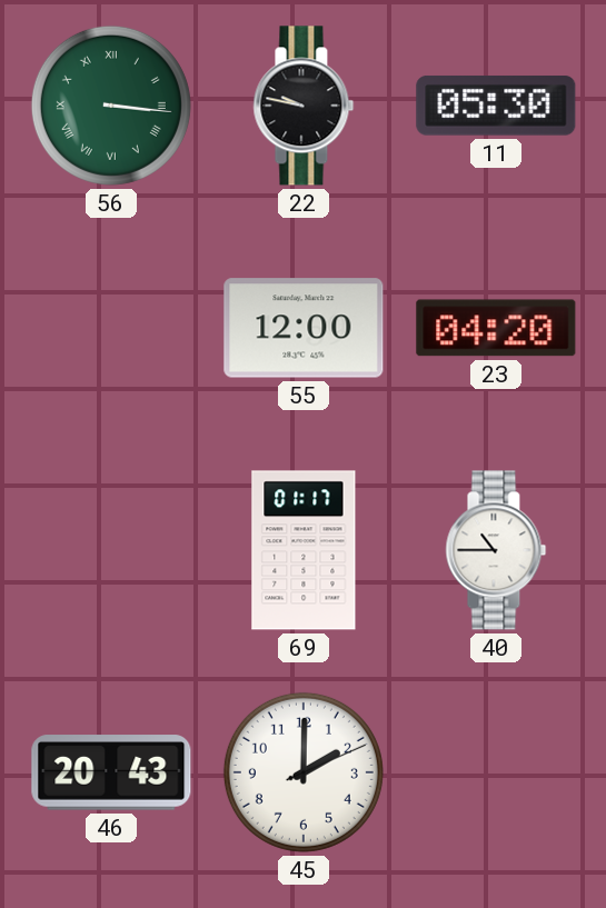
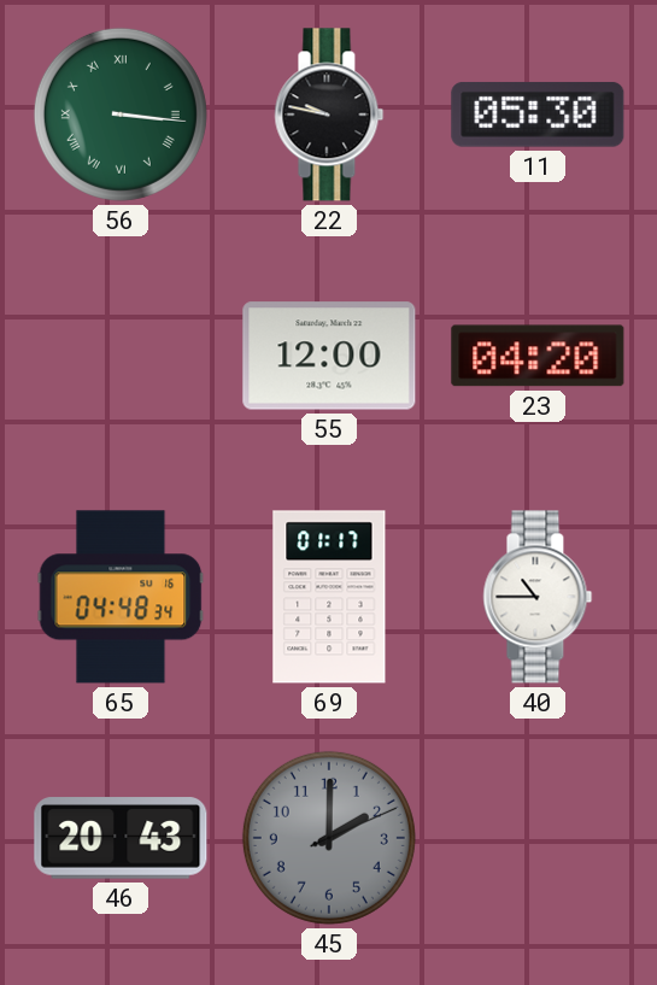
65: none -> 04:48
45 dial: white -> grey
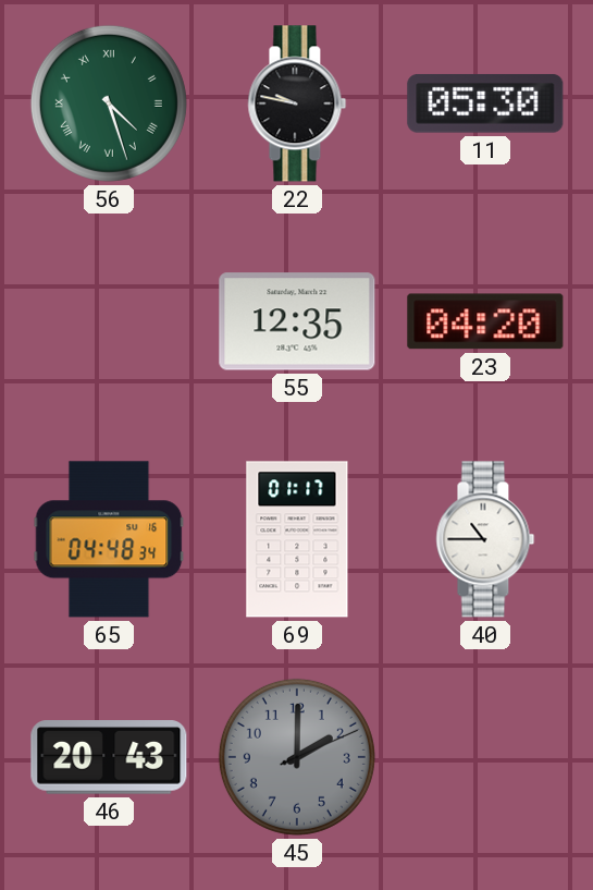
56: 3:16 -> 4:27
55: 12:00 -> 12:35
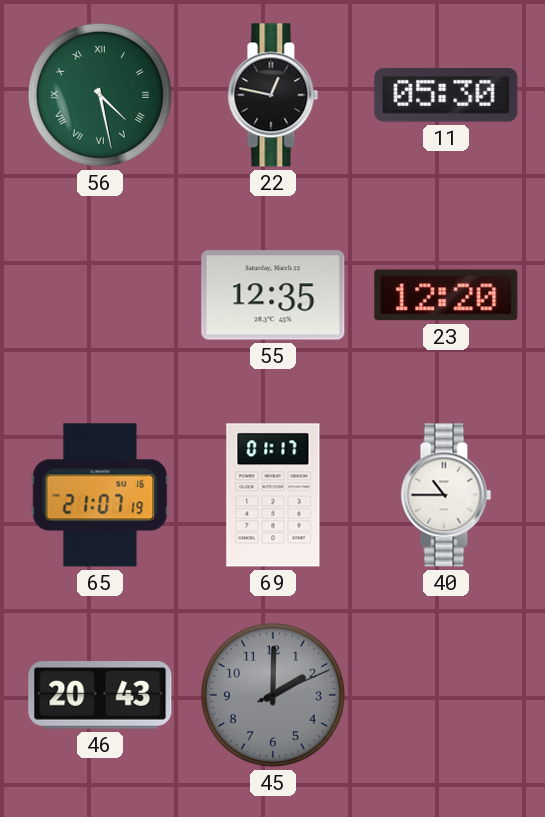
56: 4:27 -> 4:28
22: 9:47 -> 12:47
23: 04:20 -> 12:20
65: 04:48 -> 21:07
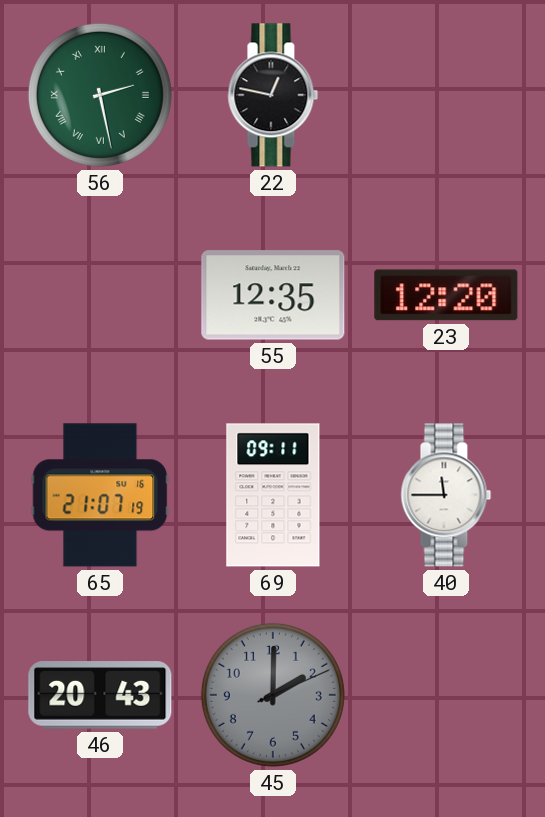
56: 4:28 -> 2:28
11: 05:30 -> none
69: 01:17 -> 09:11
40: 10:45 -> 11:45
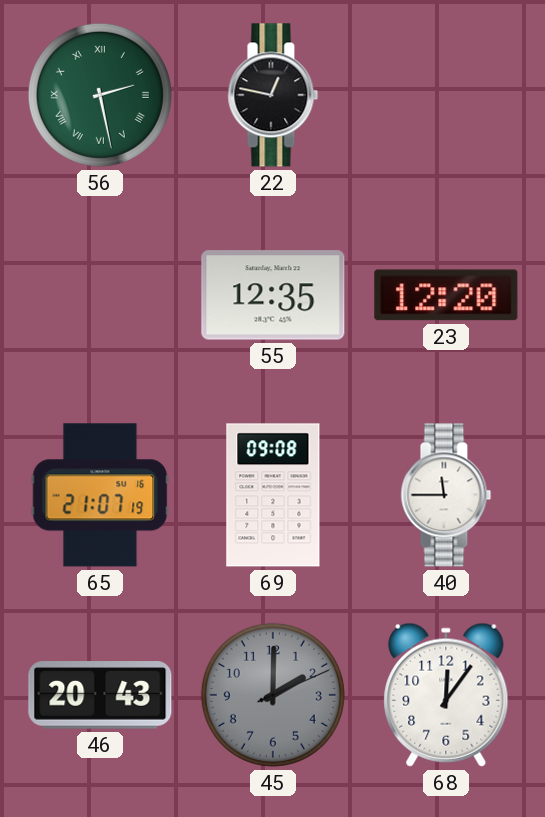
69: 09:11 -> 09:08
68: none -> 12:06
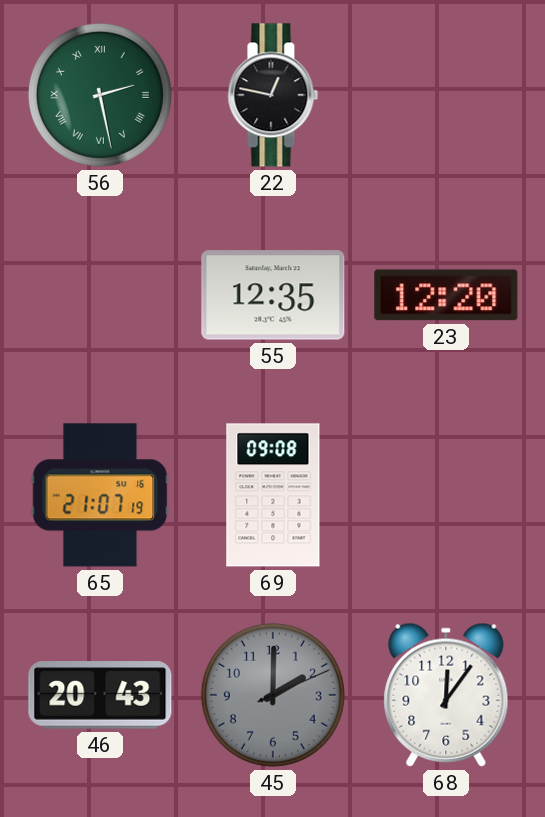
40: 11:45 -> none
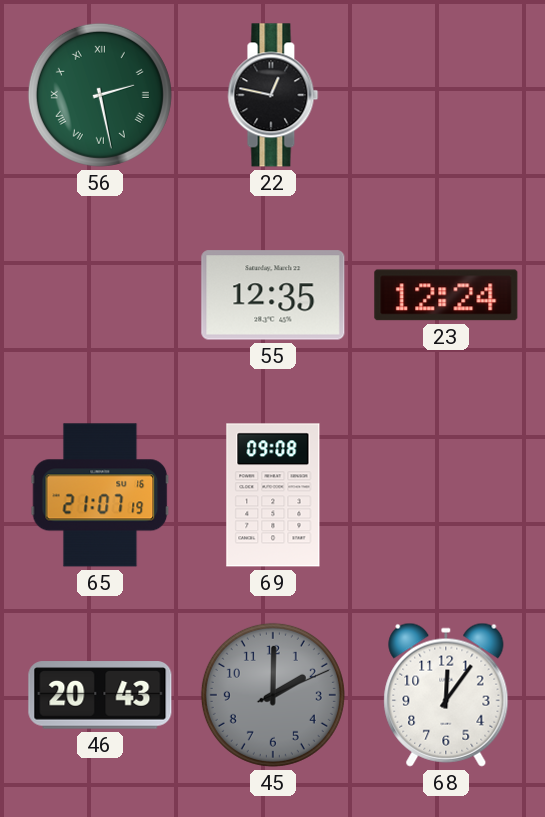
23: 12:20 -> 12:24
